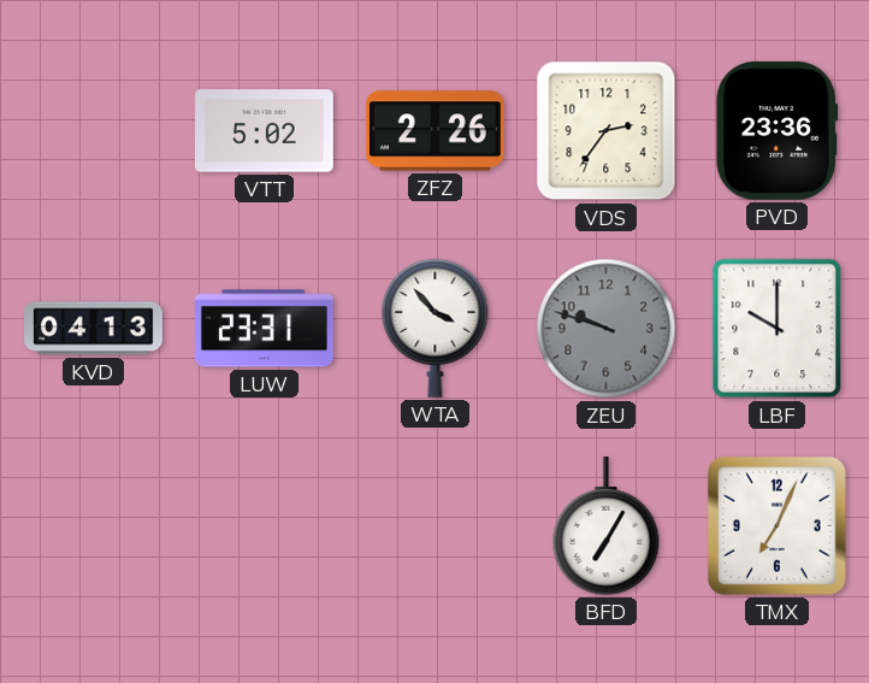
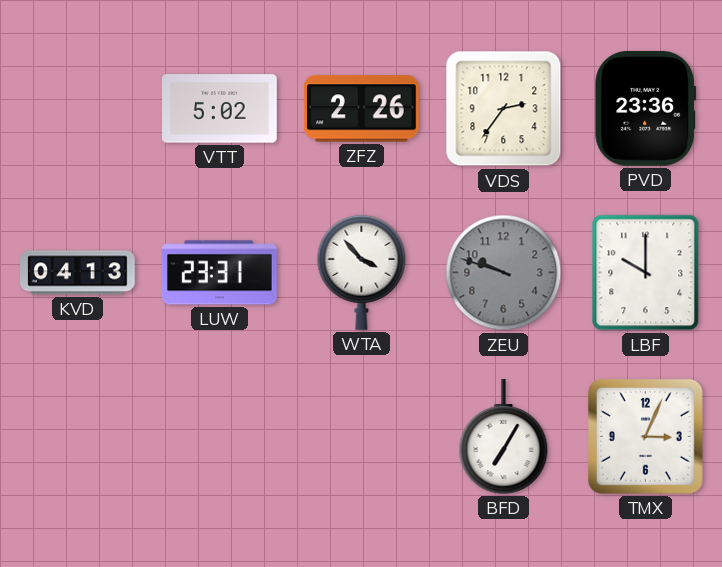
TMX: 7:04 -> 3:04
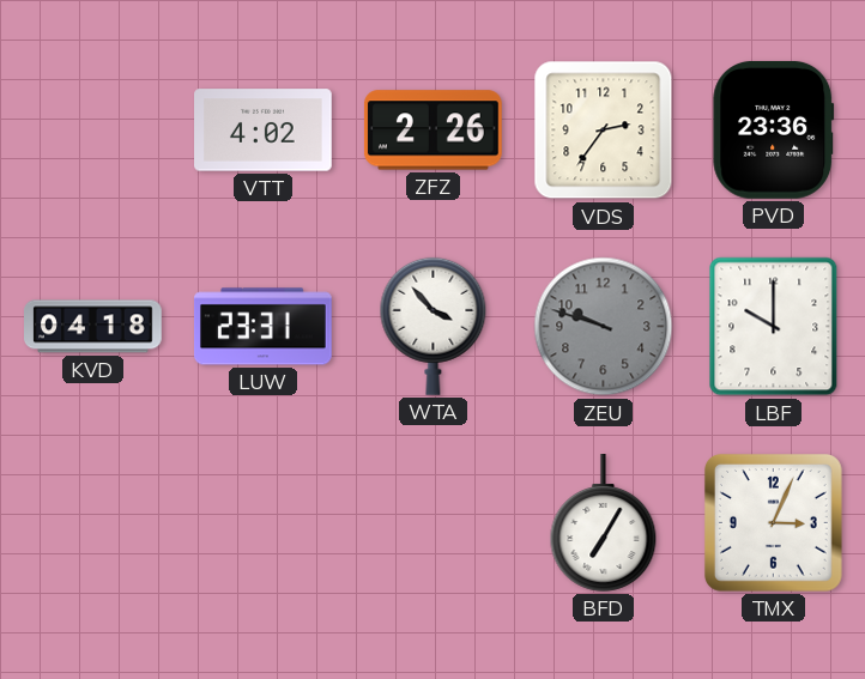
VTT: 5:02 -> 4:02
KVD: 04:13 -> 04:18
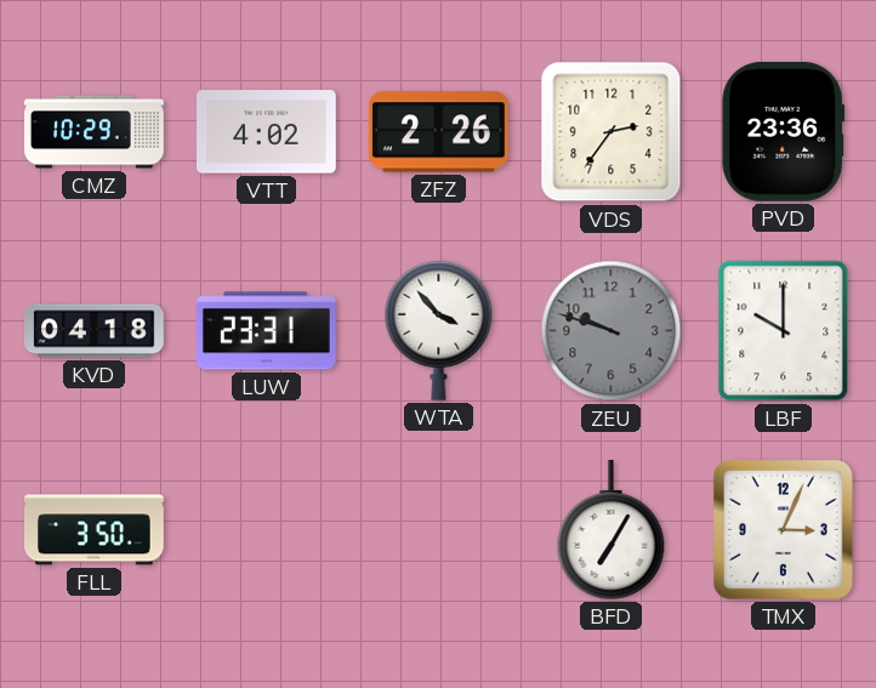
CMZ: none -> 10:29
FLL: none -> 3:50
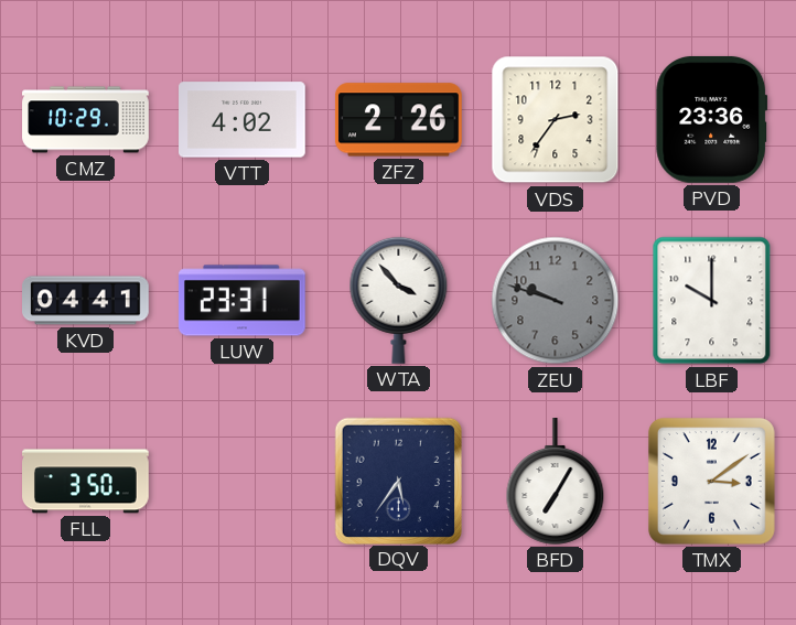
KVD: 04:18 -> 04:41
DQV: none -> 5:36
TMX: 3:04 -> 3:09
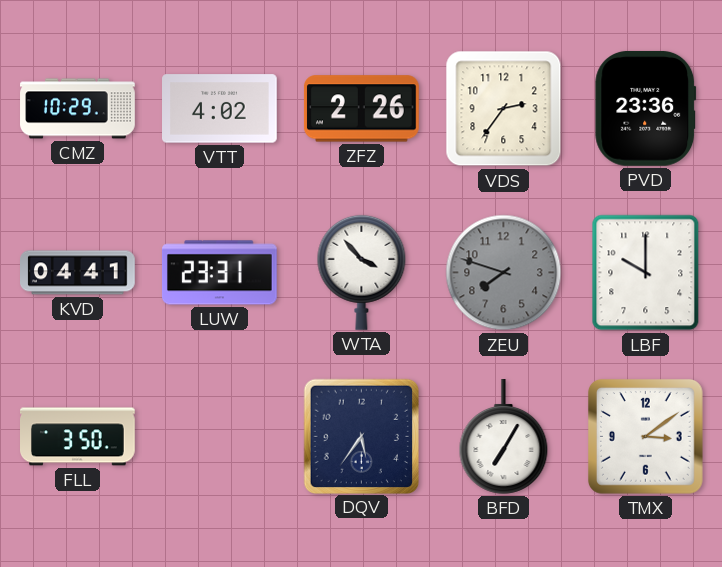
ZEU: 9:48 -> 7:48
